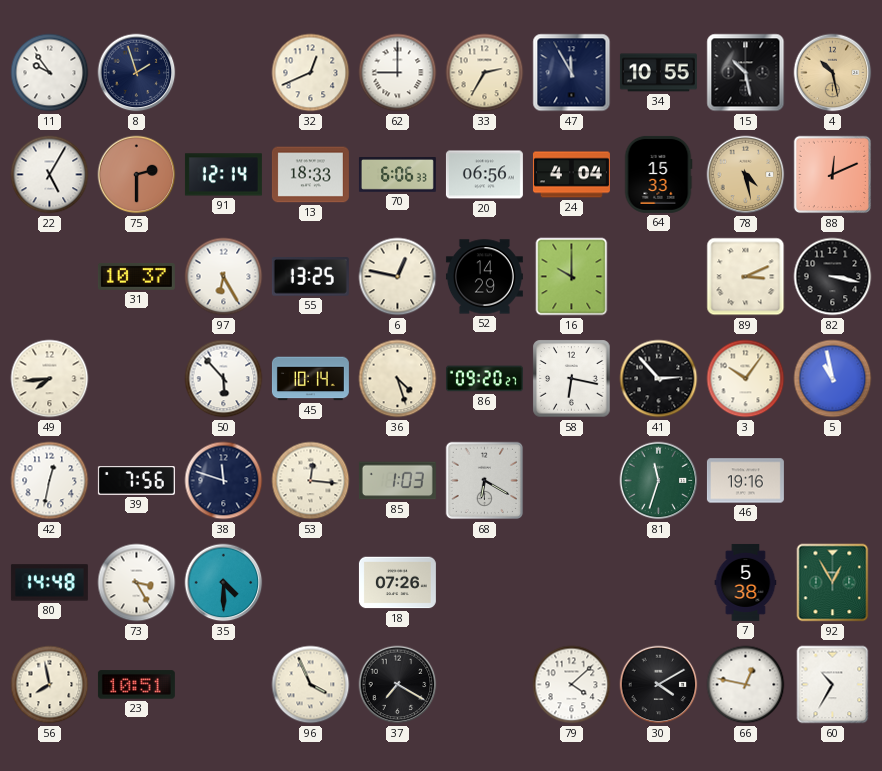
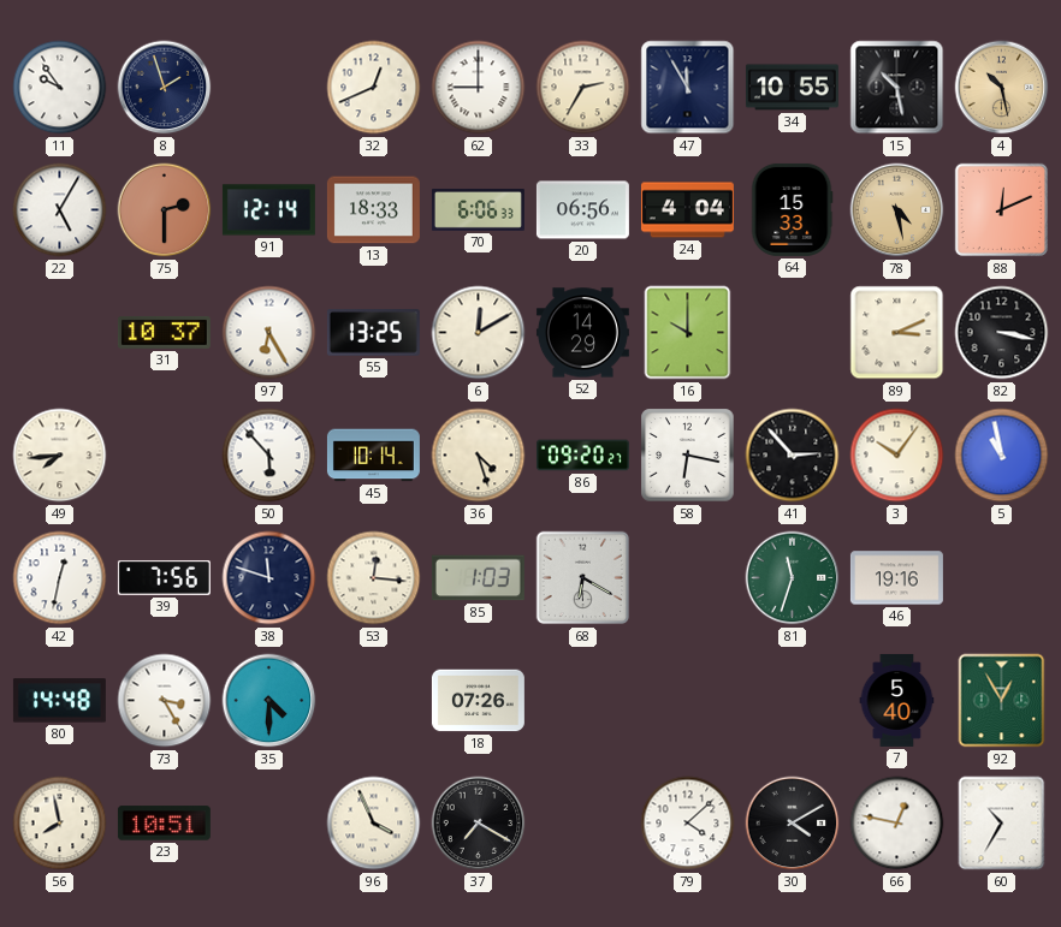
6: 12:47 -> 12:10
7: 5:38 -> 5:40
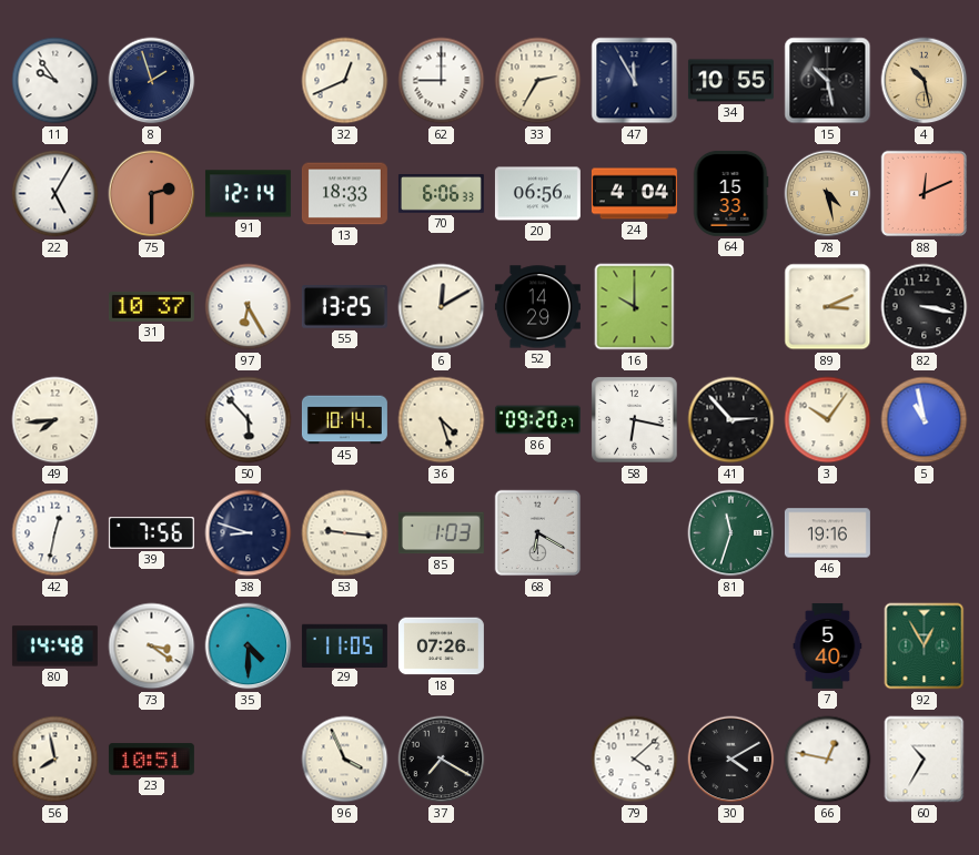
38: 11:48 -> 8:48
53: 12:16 -> 9:16
73: 3:25 -> 3:21
29: none -> 11:05
